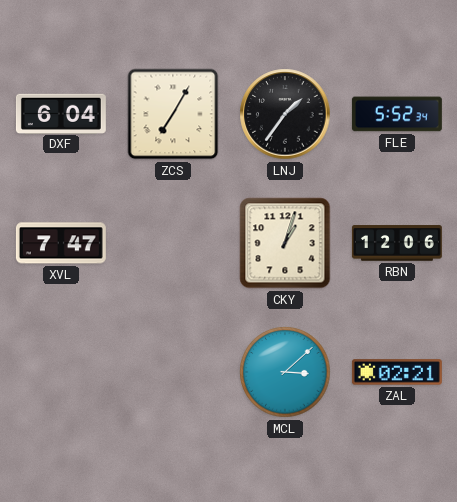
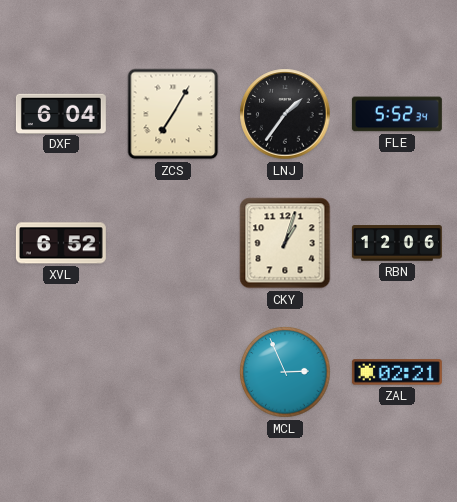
XVL: 7:47 -> 6:52
MCL: 3:08 -> 2:56
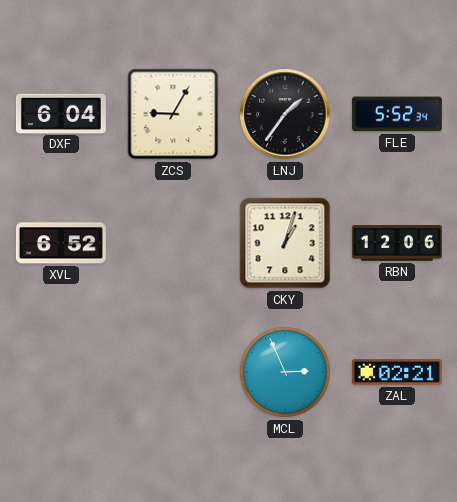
ZCS: 7:05 -> 9:05
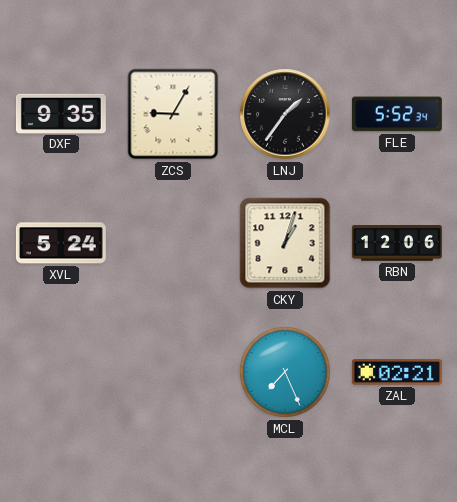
DXF: 6:04 -> 9:35
XVL: 6:52 -> 5:24
MCL: 2:56 -> 7:26
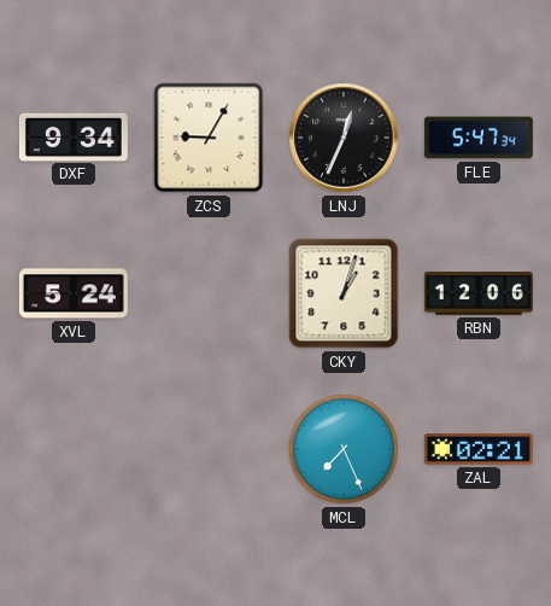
DXF: 9:35 -> 9:34
LNJ: 1:36 -> 12:34
FLE: 5:52 -> 5:47
